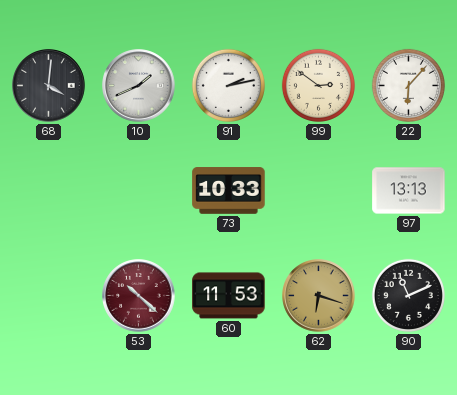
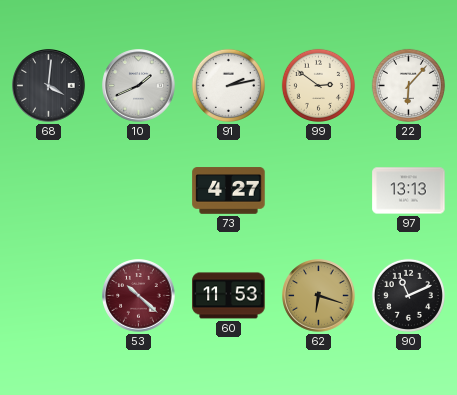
73: 10:33 -> 4:27
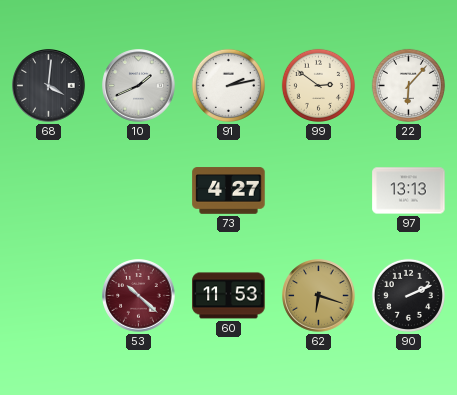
90: 11:11 -> 2:11
